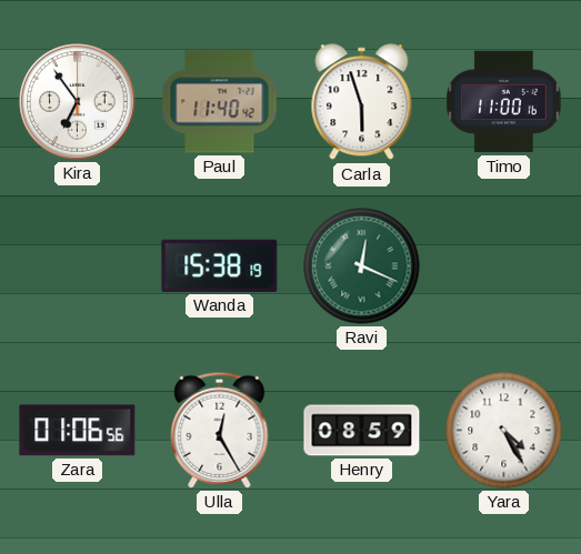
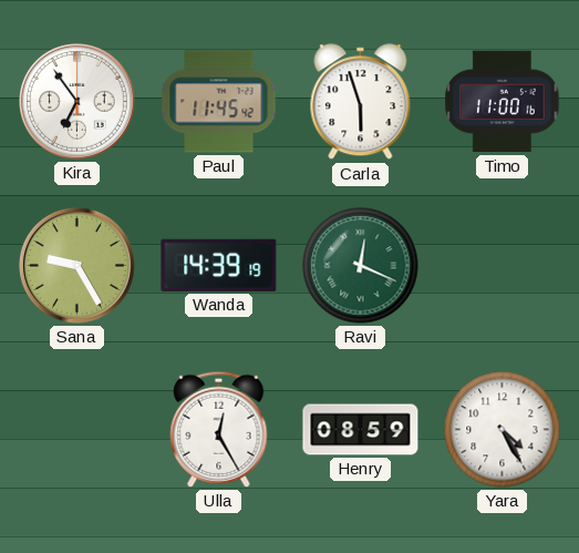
Paul: 11:40 -> 11:45
Sana: none -> 9:25
Wanda: 15:38 -> 14:39
Zara: 01:06 -> none
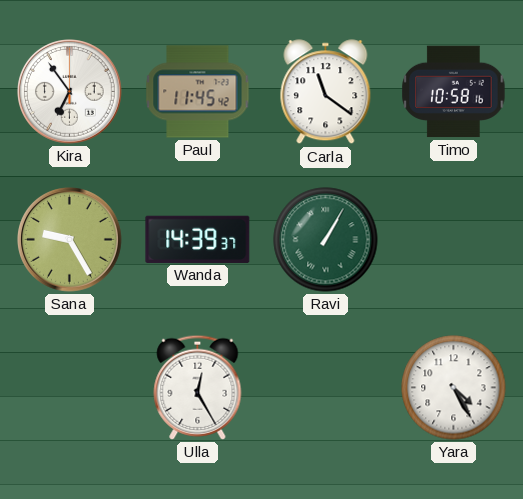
Carla: 5:57 -> 11:21
Timo: 11:00 -> 10:58
Wanda: 14:39:19 -> 14:39:37
Ravi: 12:19 -> 1:05
Henry: 08:59 -> none
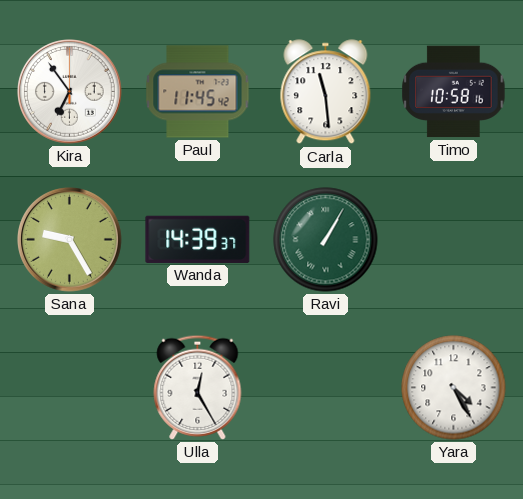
Carla: 11:21 -> 11:29
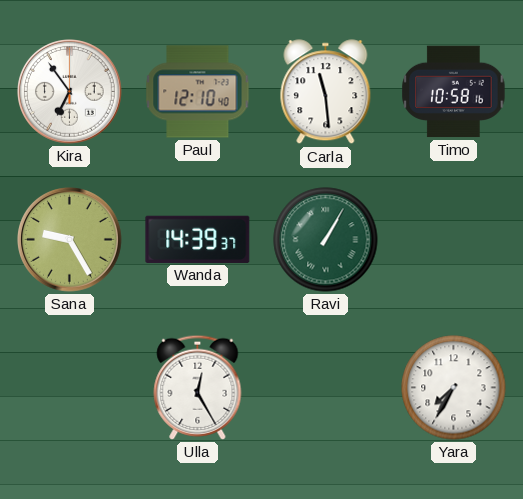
Paul: 11:45 -> 12:10
Yara: 4:25 -> 7:35
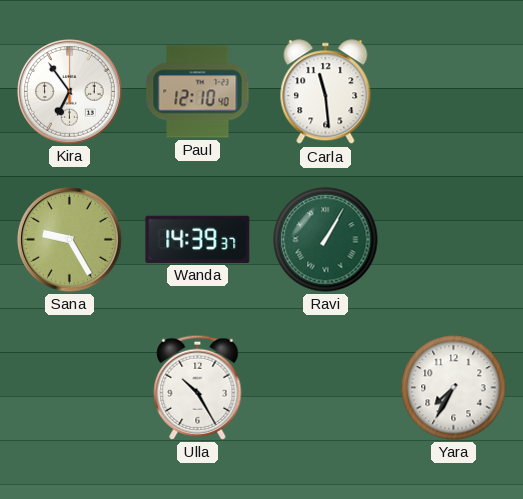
Timo: 10:58 -> none
Ulla: 12:25 -> 10:25
